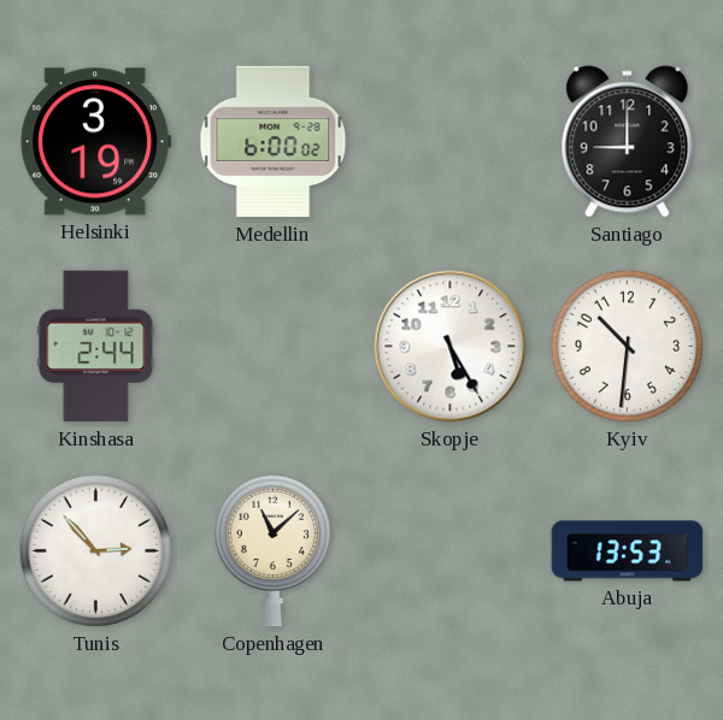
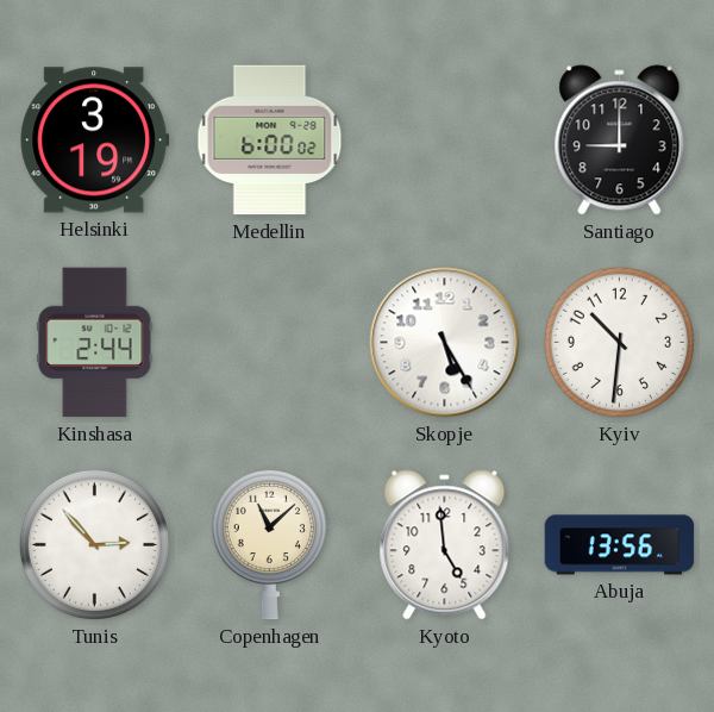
Kyoto: none -> 4:59
Abuja: 13:53 -> 13:56
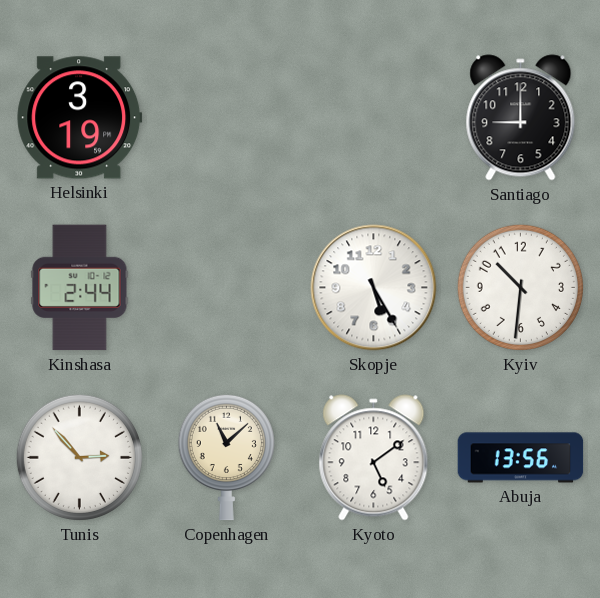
Medellin: 6:00 -> none
Kyoto: 4:59 -> 5:09
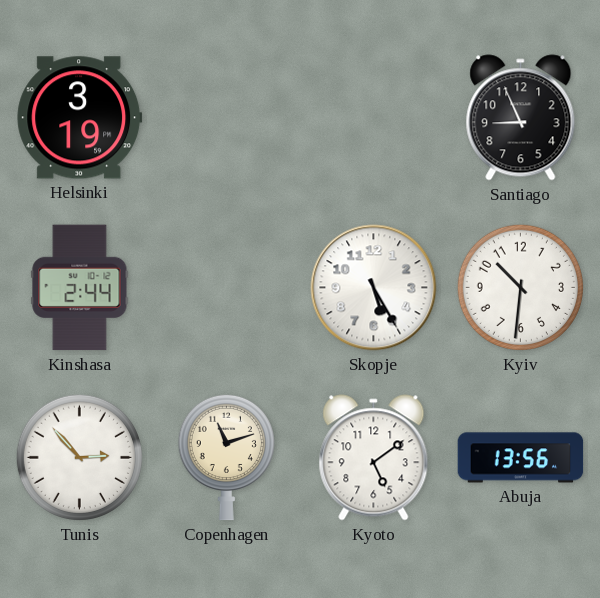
Santiago: 9:00 -> 8:56
Copenhagen: 11:08 -> 11:12
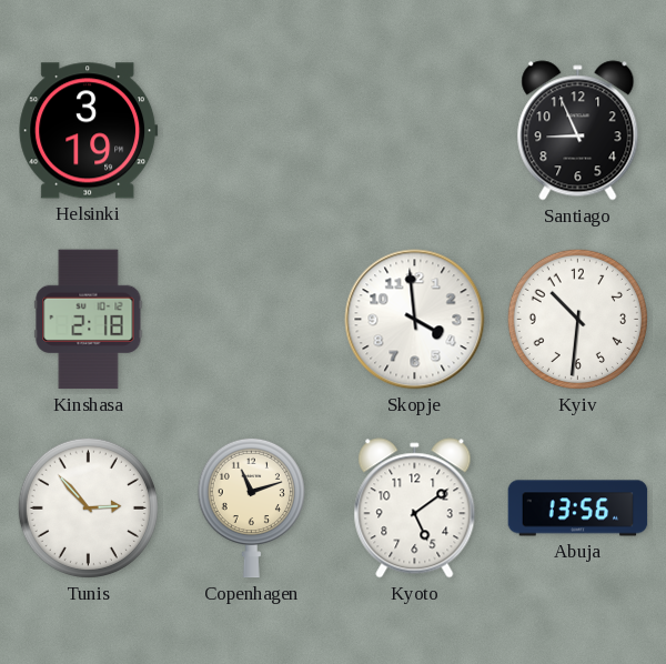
Kinshasa: 2:44 -> 2:18
Skopje: 5:25 -> 3:59
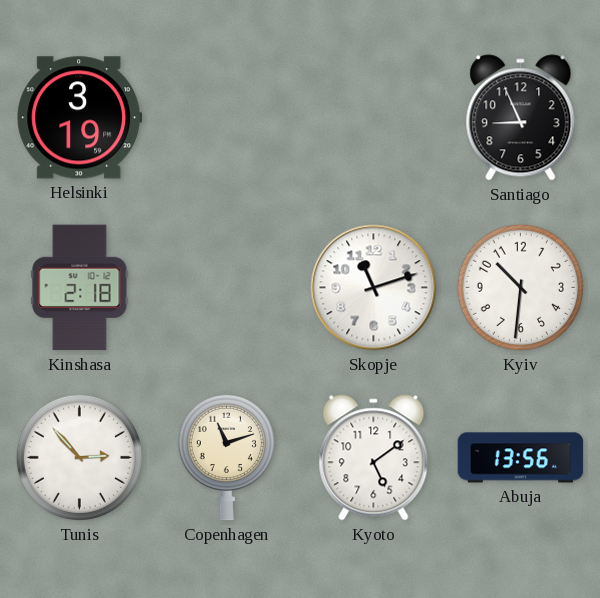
Skopje: 3:59 -> 11:12
